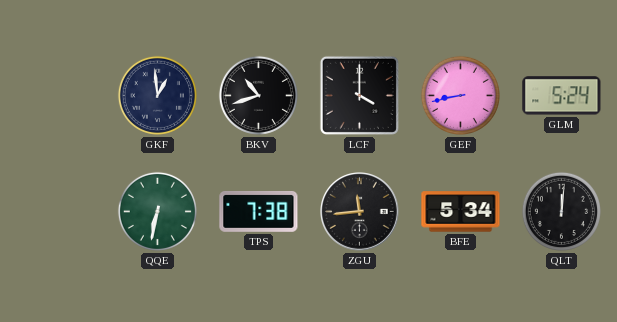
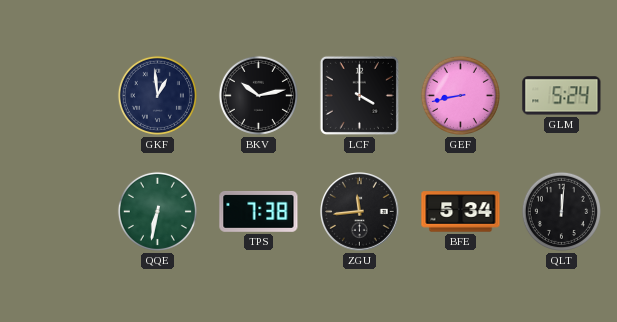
BKV: 10:42 -> 10:13
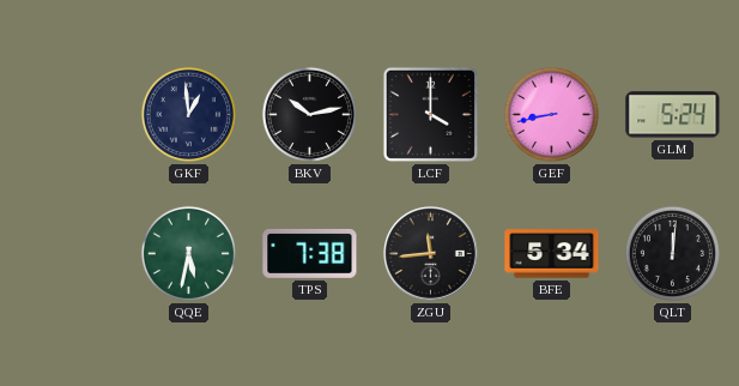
QQE: 6:32 -> 5:32
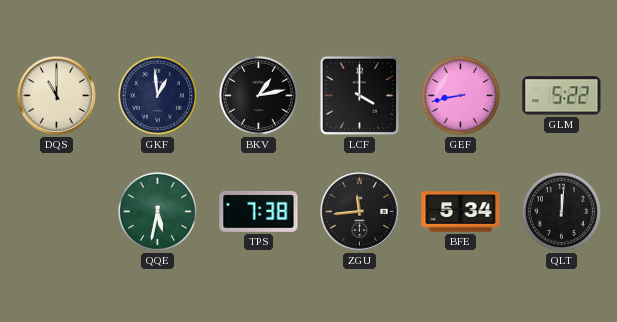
DQS: none -> 11:00
BKV: 10:13 -> 1:13
GLM: 5:24 -> 5:22
